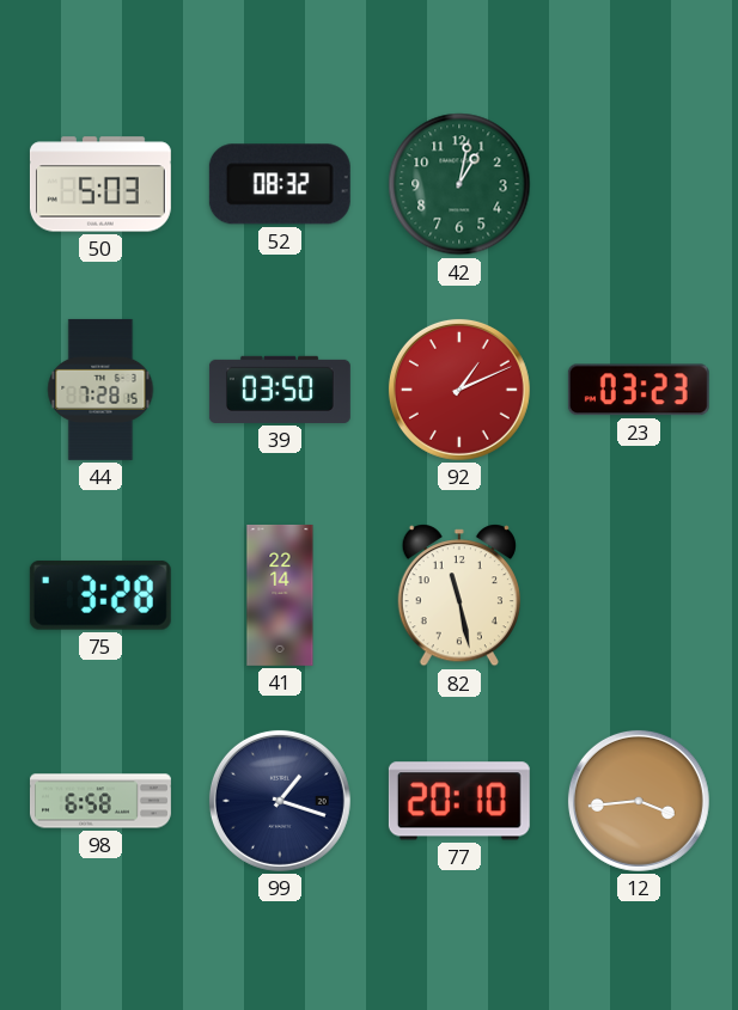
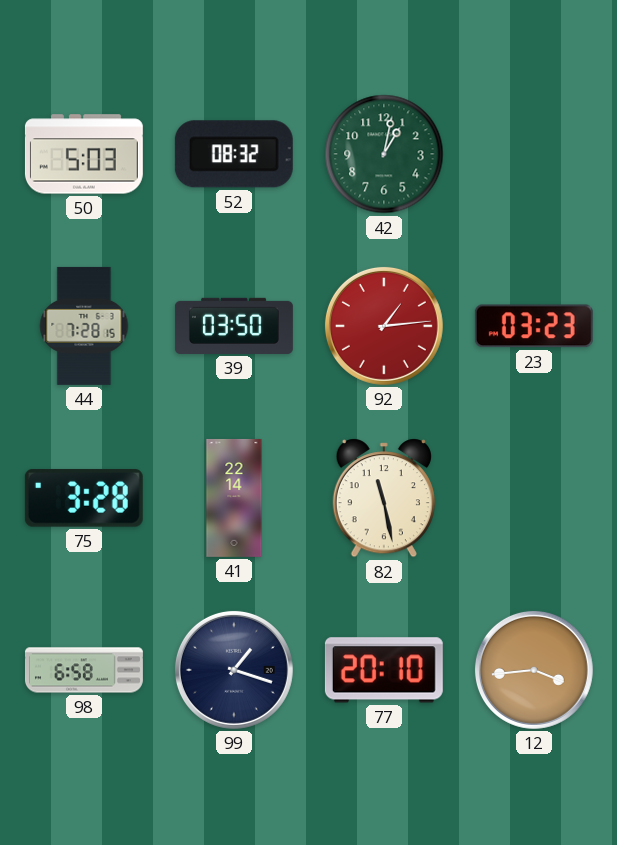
92: 1:11 -> 1:14
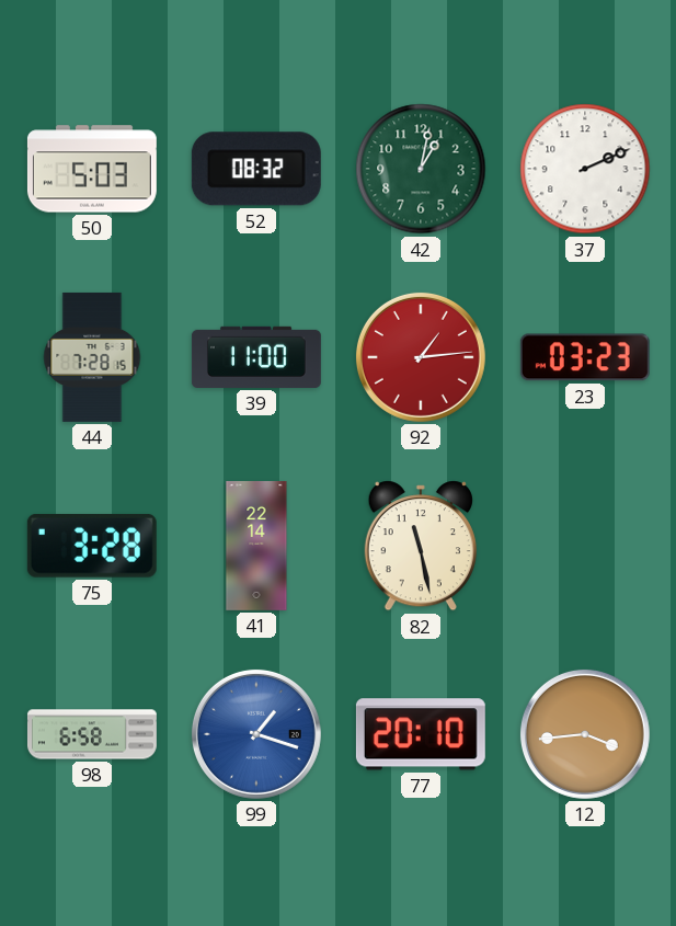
37: none -> 2:11
39: 03:50 -> 11:00
99 dial: navy -> blue
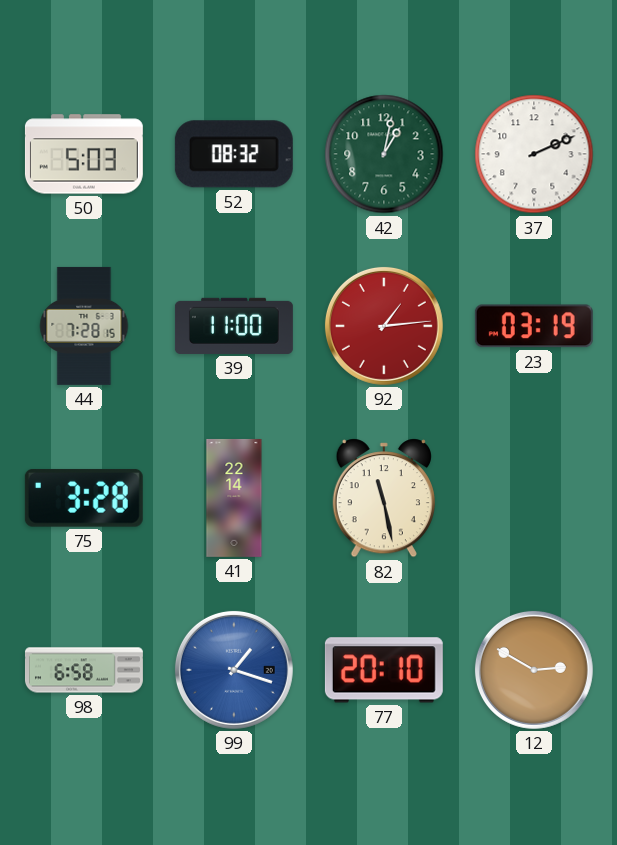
23: 03:23 -> 03:19
12: 3:44 -> 2:50
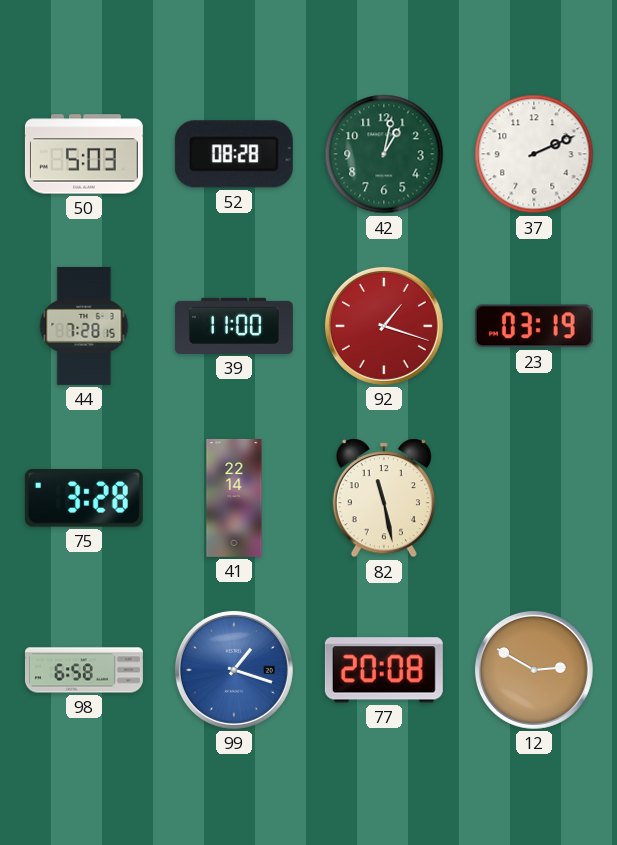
52: 08:32 -> 08:28
92: 1:14 -> 1:18
77: 20:10 -> 20:08
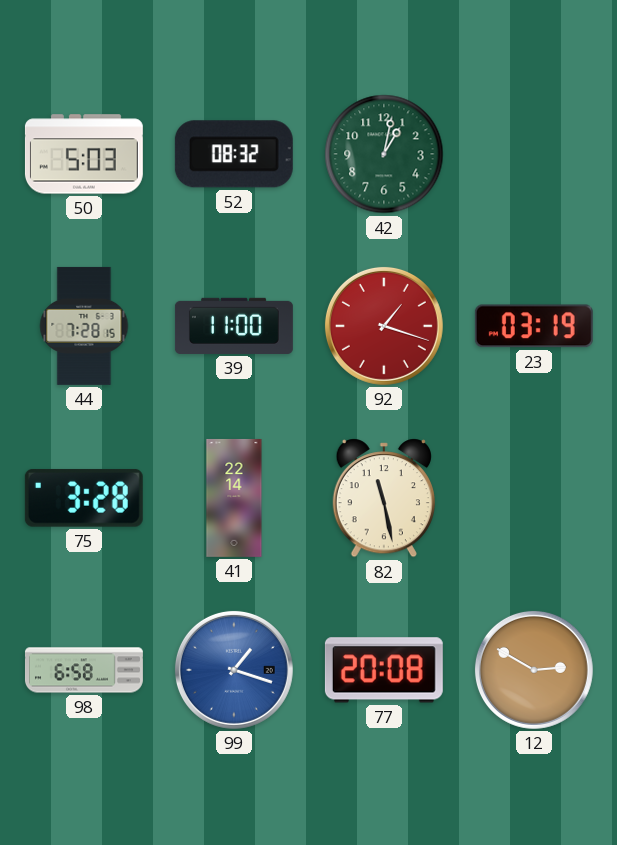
52: 08:28 -> 08:32
37: 2:11 -> none
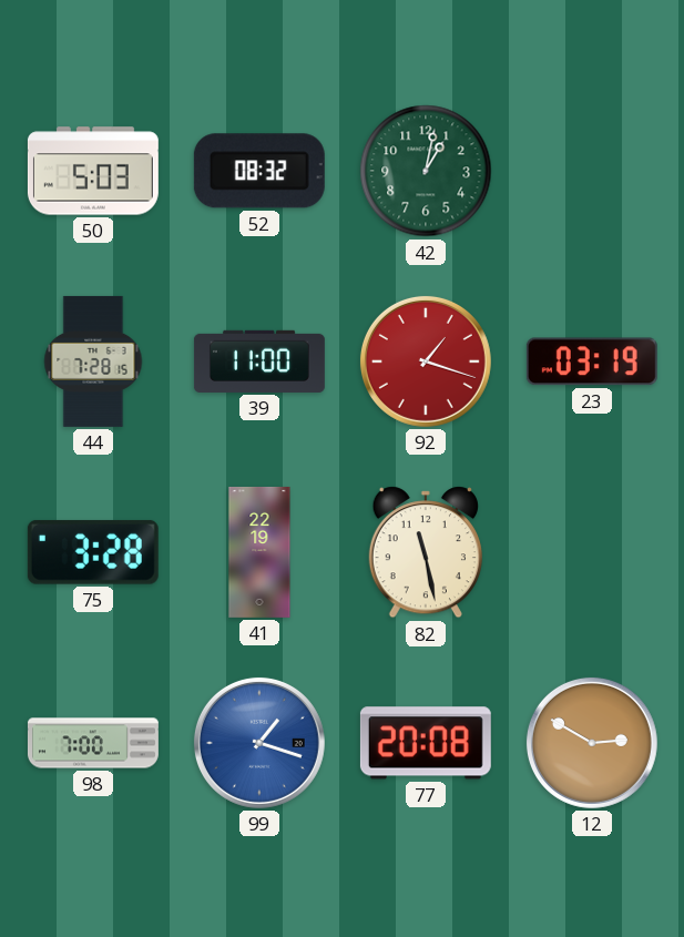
41: 22:14 -> 22:19
98: 6:58 -> 7:00
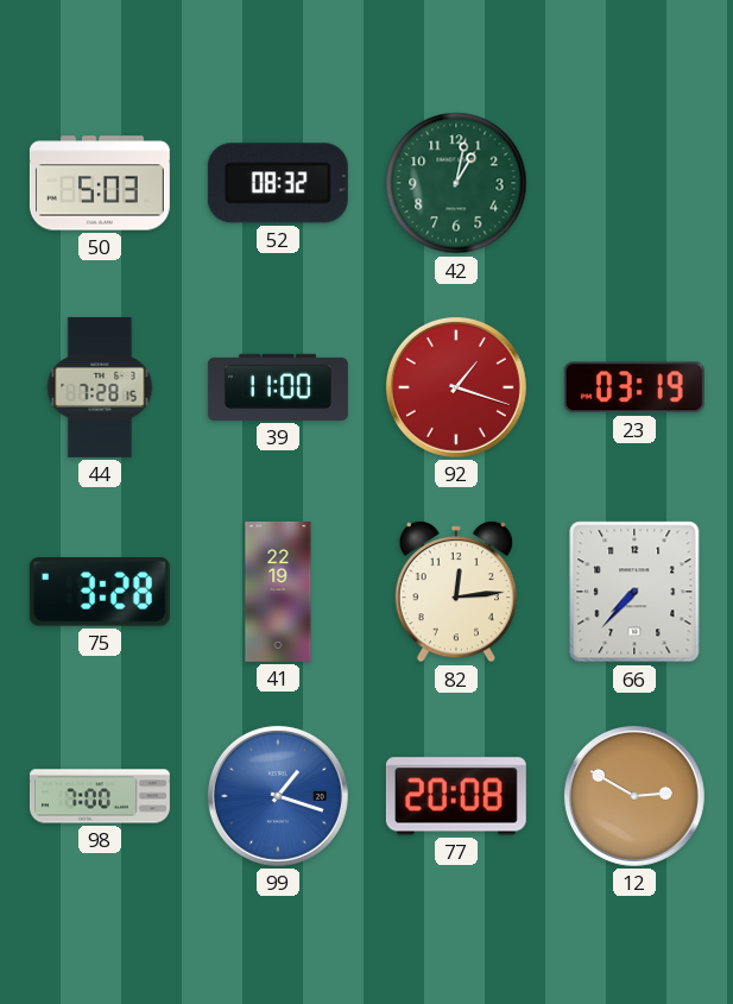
82: 11:28 -> 12:14
66: none -> 7:37
